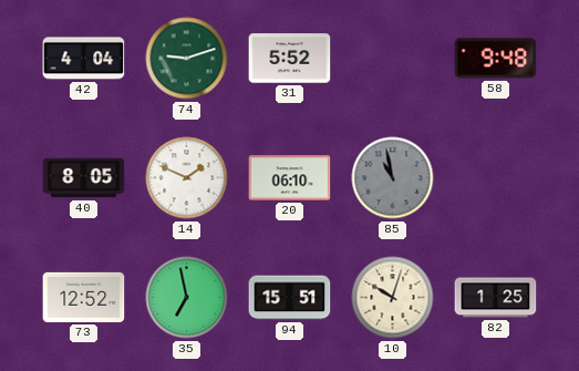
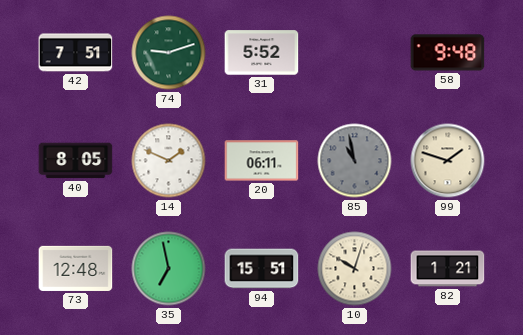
42: 4:04 -> 7:51
20: 06:10 -> 06:11
99: none -> 1:48
73: 12:52 -> 12:48
82: 1:25 -> 1:21
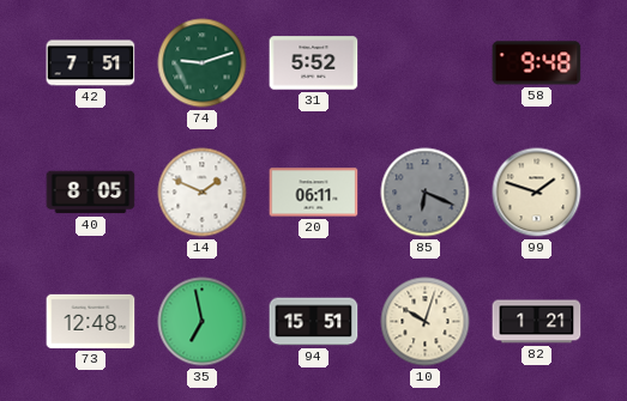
85: 10:58 -> 6:19
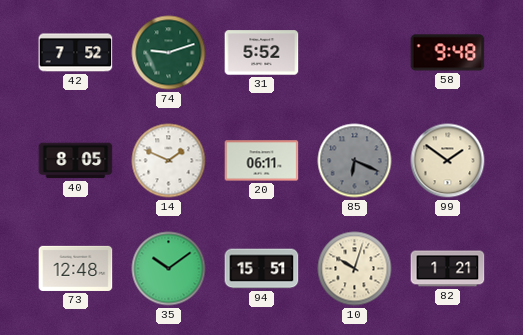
42: 7:51 -> 7:52
99: 1:48 -> 1:51
35: 6:58 -> 10:09
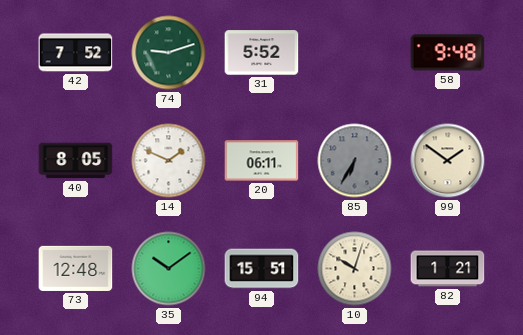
85: 6:19 -> 6:35
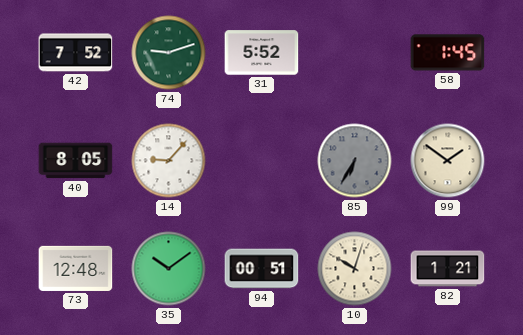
58: 9:48 -> 1:45
14: 1:49 -> 9:07
20: 06:11 -> none
94: 15:51 -> 00:51
